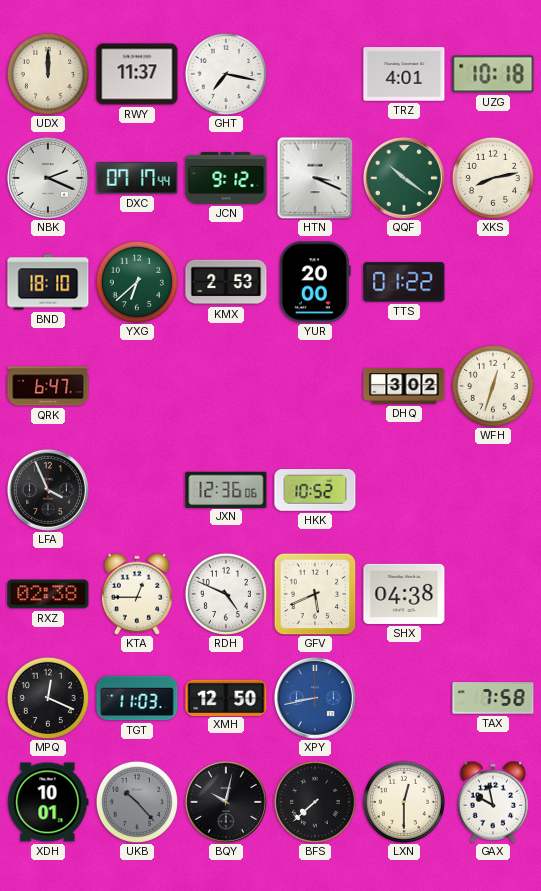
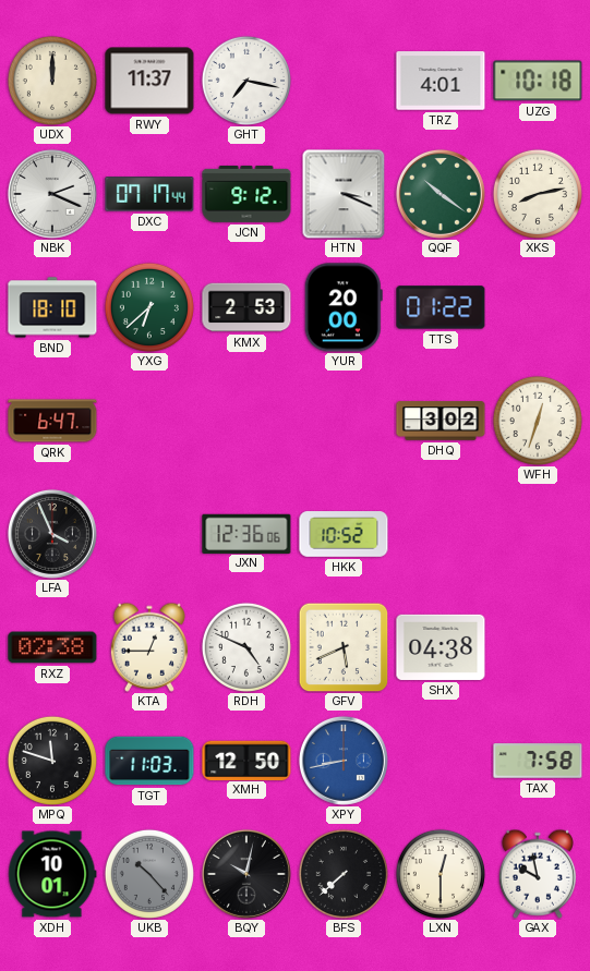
MPQ: 12:19 -> 11:48
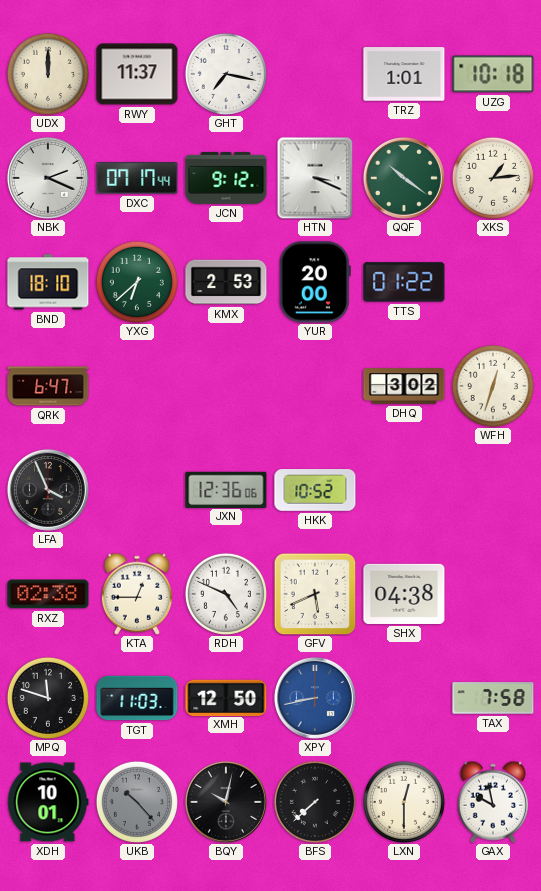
TRZ: 4:01 -> 1:01
XKS: 8:13 -> 1:14
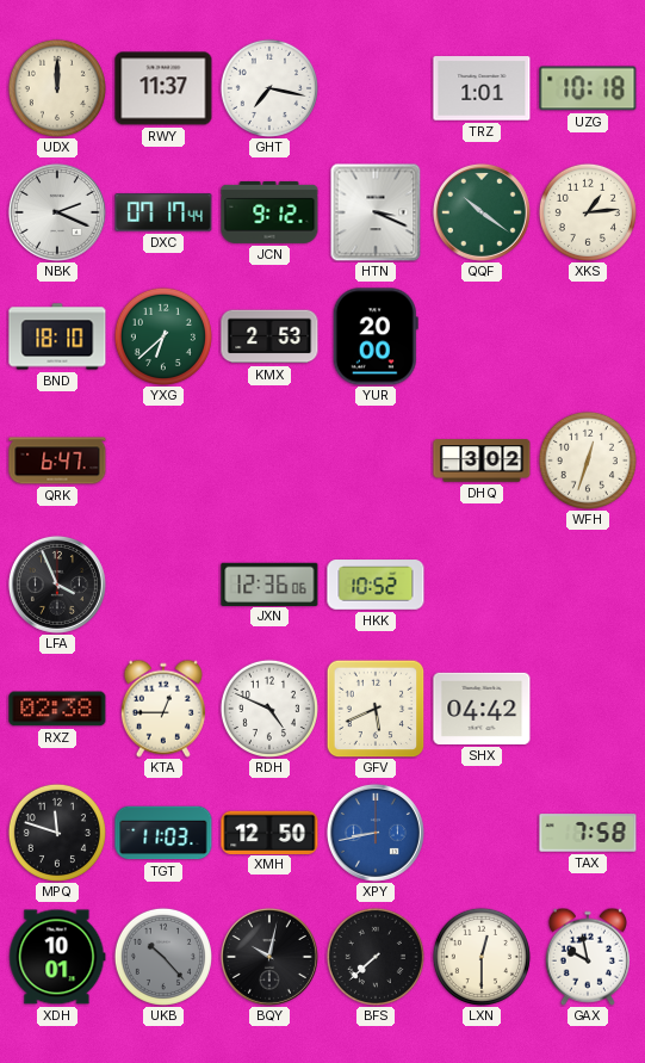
TTS: 01:22 -> none
SHX: 04:38 -> 04:42
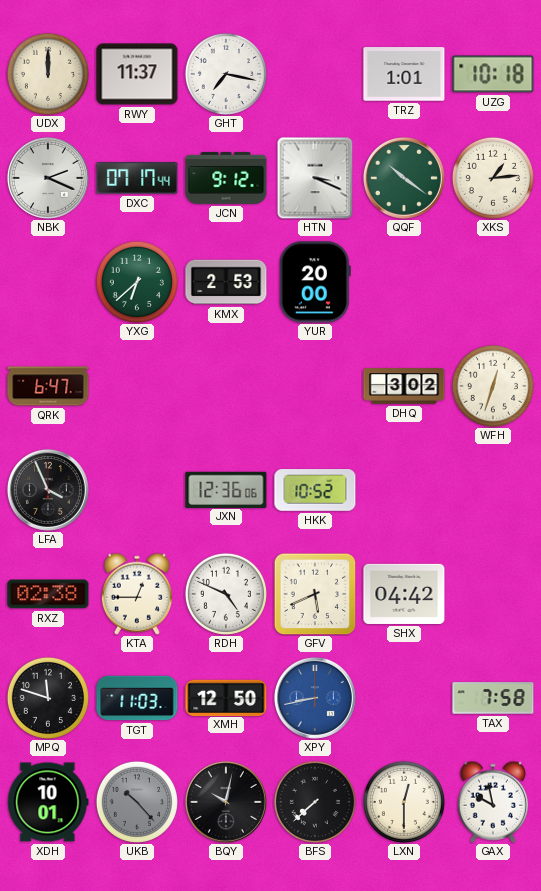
BND: 18:10 -> none
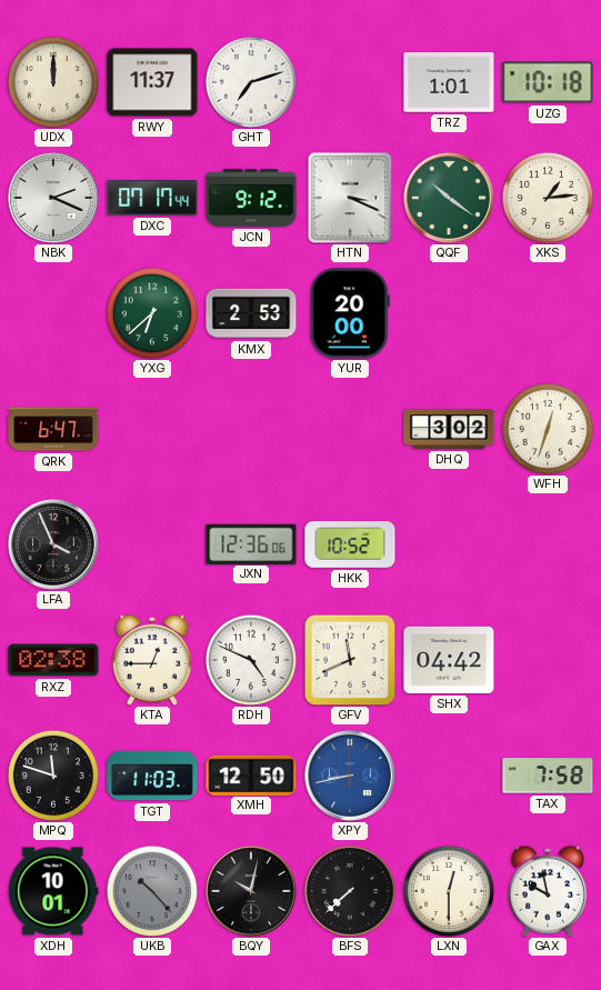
GHT: 7:17 -> 7:12
GFV: 5:41 -> 11:41
